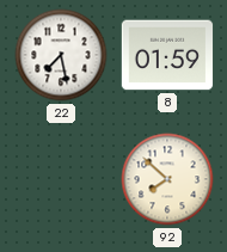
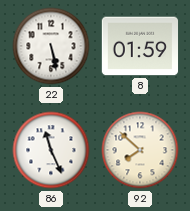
22: 7:28 -> 5:28
86: none -> 11:26
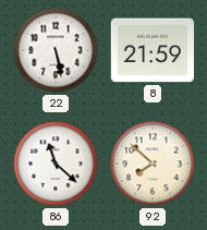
8: 01:59 -> 21:59
86: 11:26 -> 11:22
